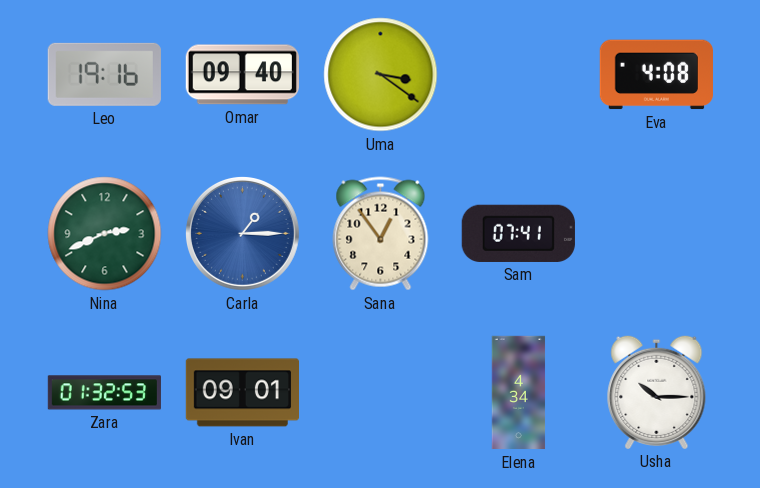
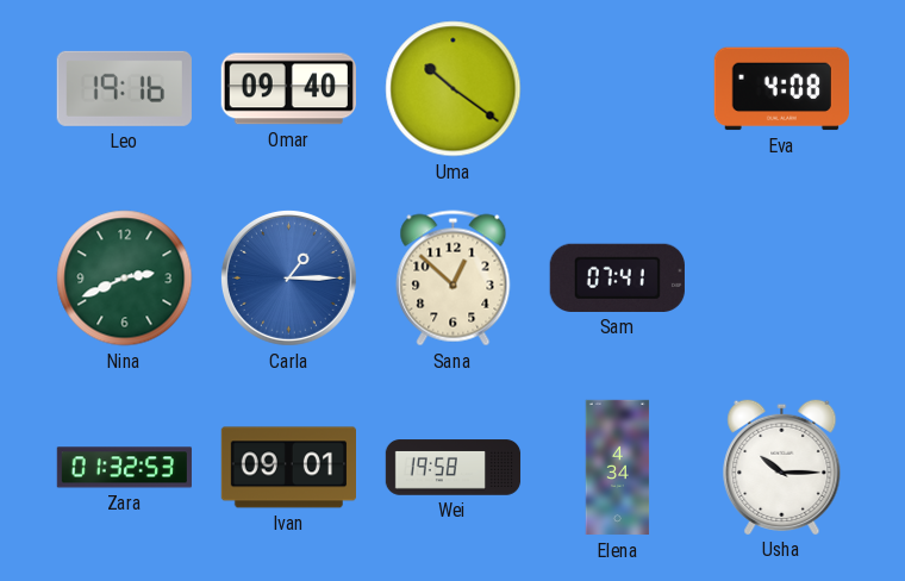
Uma: 3:21 -> 10:21
Sana: 12:54 -> 12:52
Wei: none -> 19:58
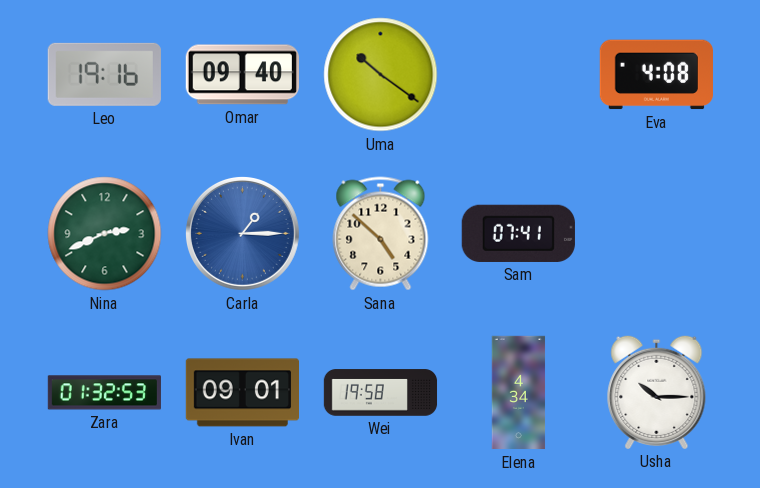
Sana: 12:52 -> 4:52
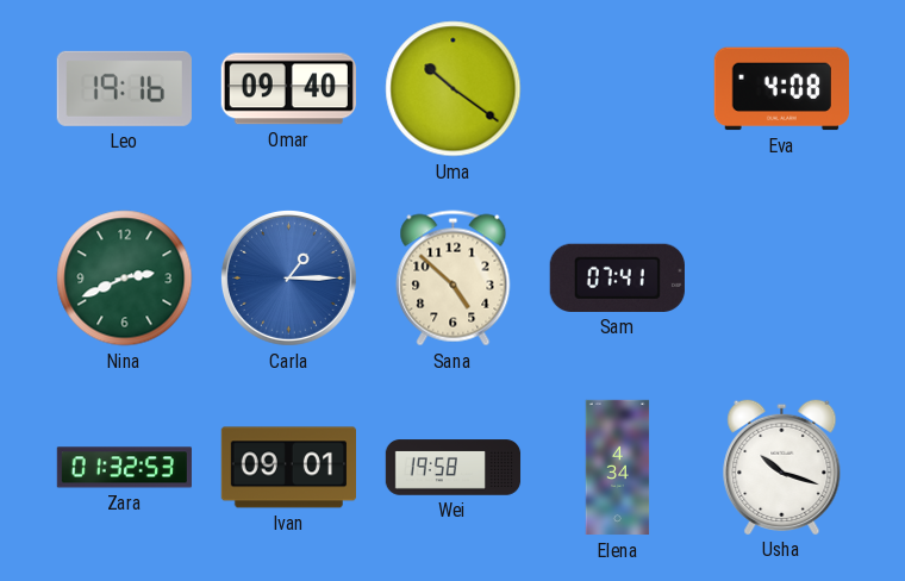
Usha: 10:15 -> 10:18
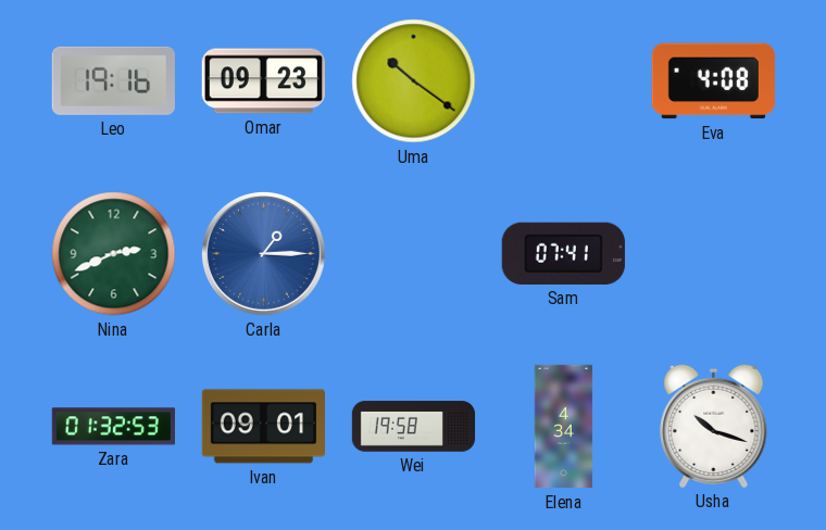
Omar: 09:40 -> 09:23
Sana: 4:52 -> none
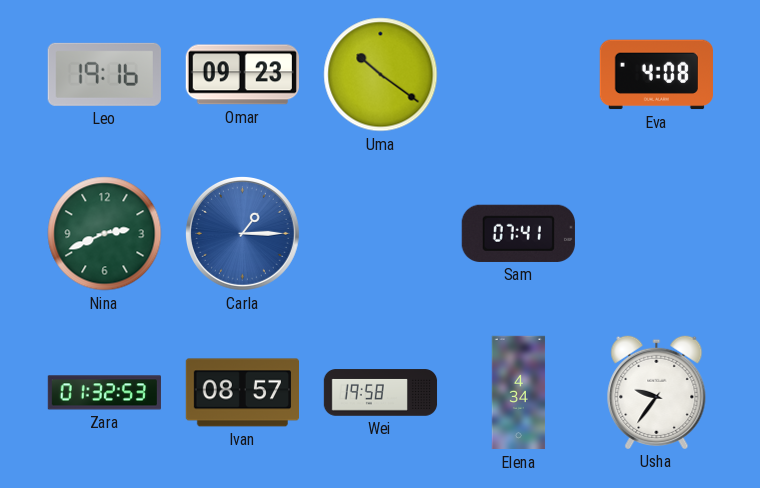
Ivan: 09:01 -> 08:57
Usha: 10:18 -> 9:36
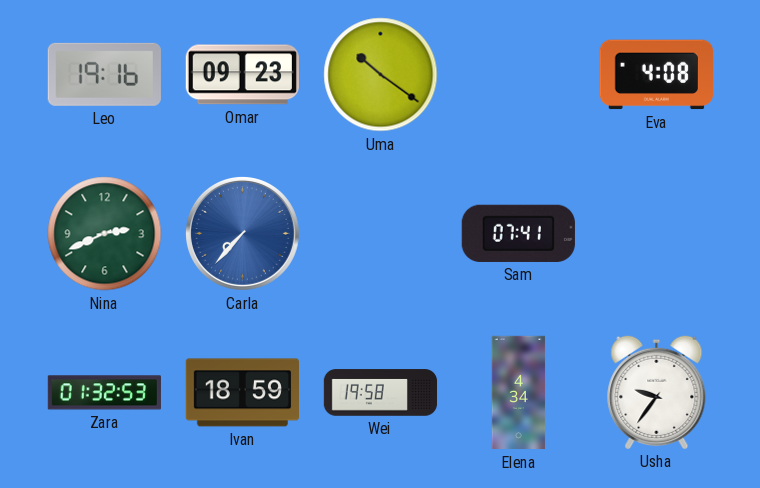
Carla: 1:15 -> 7:37
Ivan: 08:57 -> 18:59
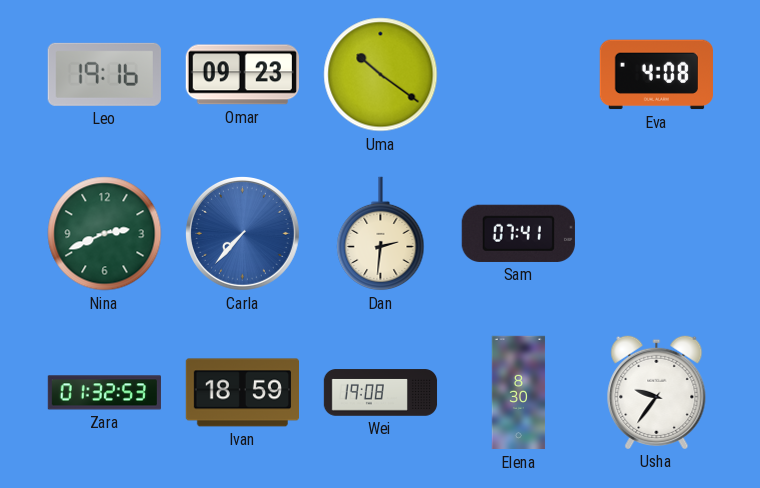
Dan: none -> 2:31
Wei: 19:58 -> 19:08
Elena: 4:34 -> 8:30
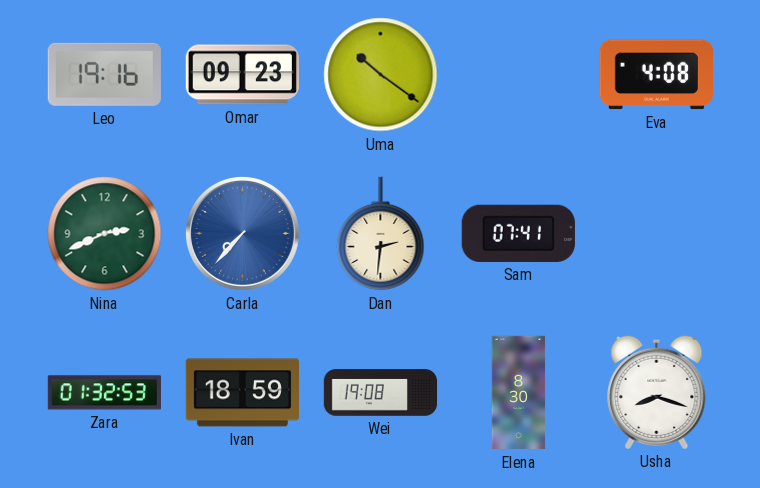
Usha: 9:36 -> 8:18
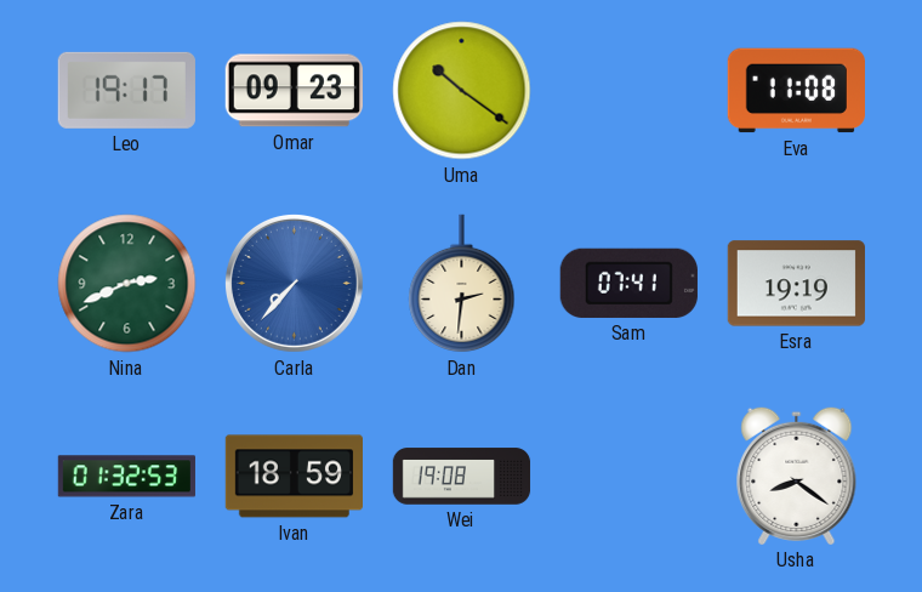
Leo: 19:16 -> 19:17
Eva: 4:08 -> 11:08
Esra: none -> 19:19
Elena: 8:30 -> none
Usha: 8:18 -> 8:21
